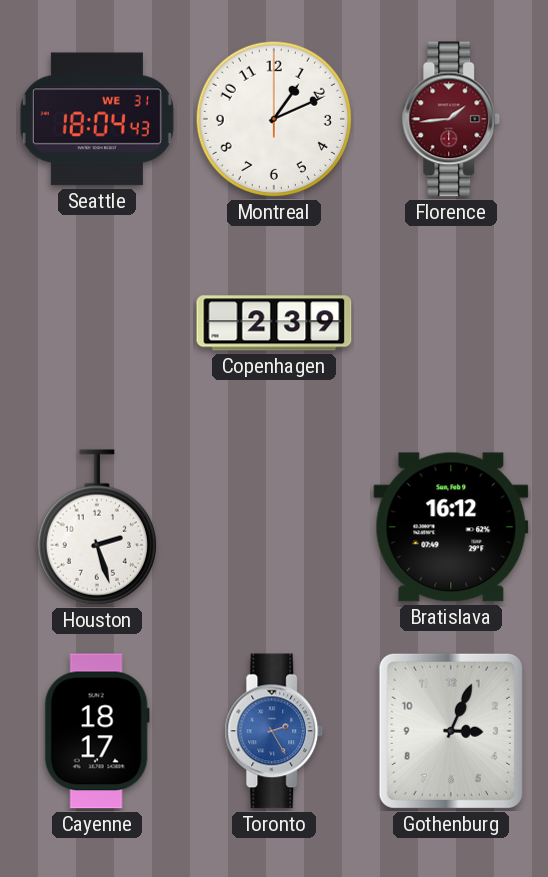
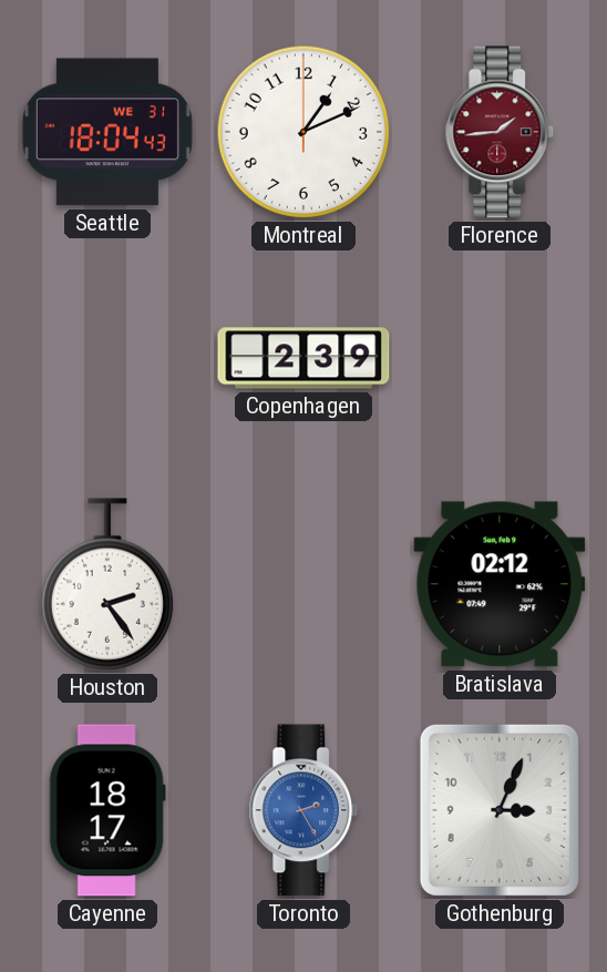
Houston: 2:27 -> 2:24
Bratislava: 16:12 -> 02:12
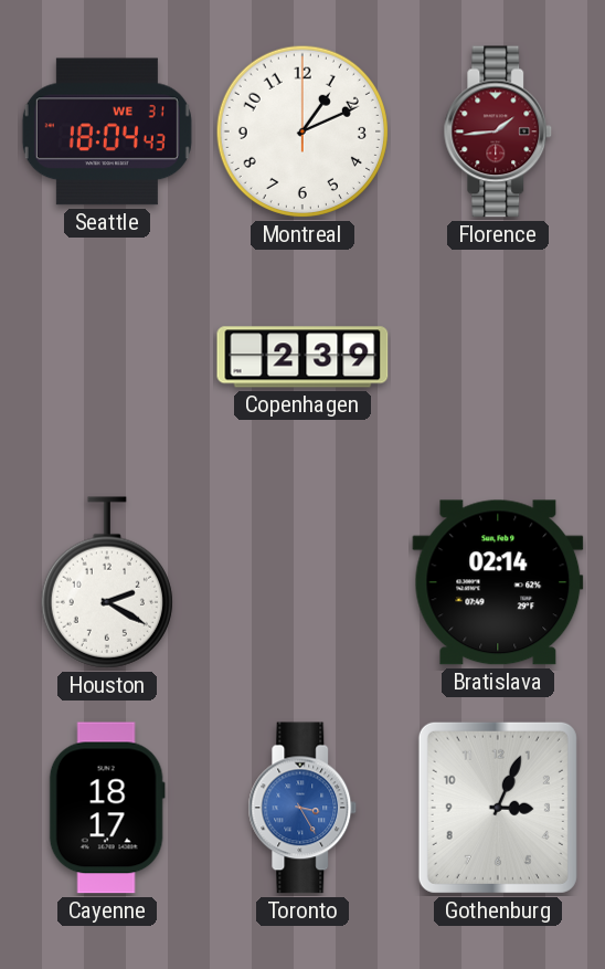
Houston: 2:24 -> 2:20
Bratislava: 02:12 -> 02:14
Toronto: 2:25 -> 3:25
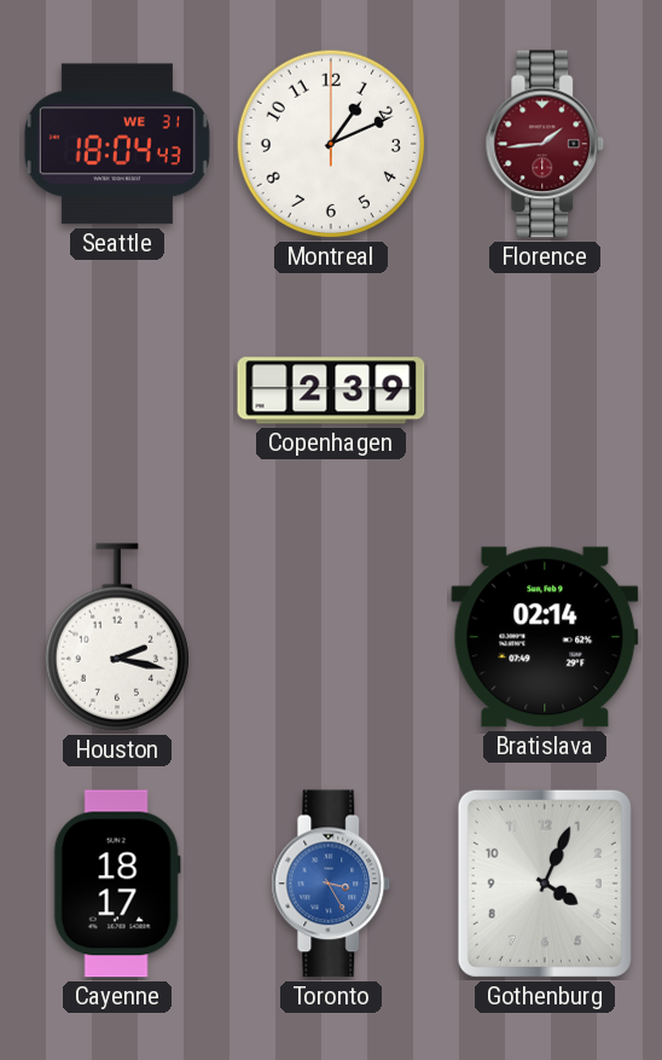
Houston: 2:20 -> 2:17
Gothenburg: 3:04 -> 4:04
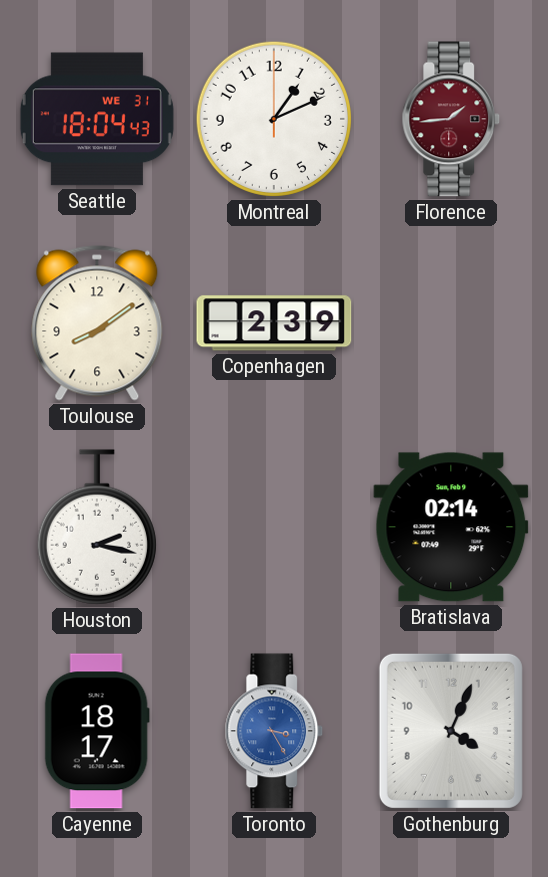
Toulouse: none -> 8:09
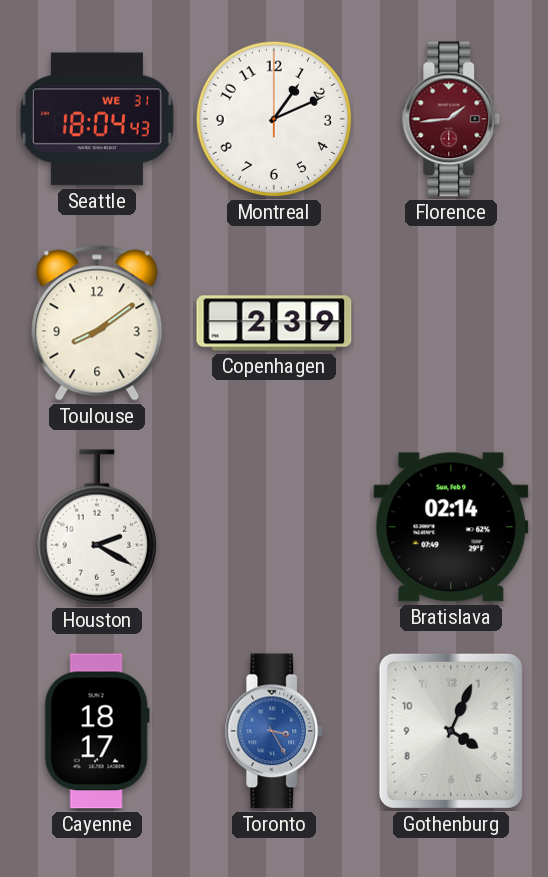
Houston: 2:17 -> 2:20
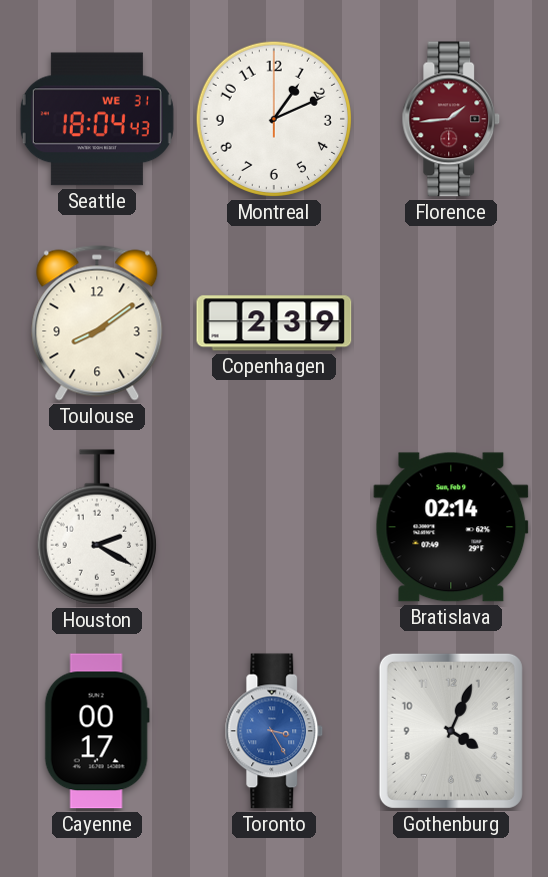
Cayenne: 18:17 -> 00:17
